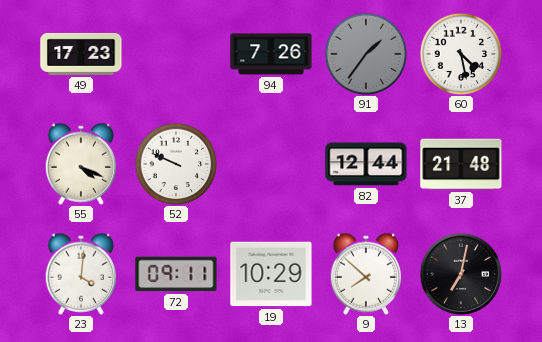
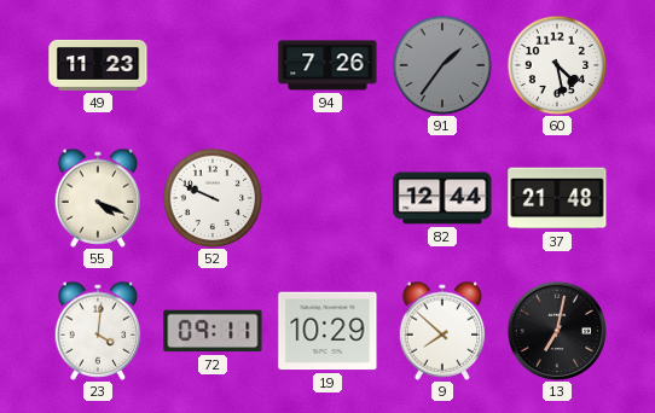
49: 17:23 -> 11:23
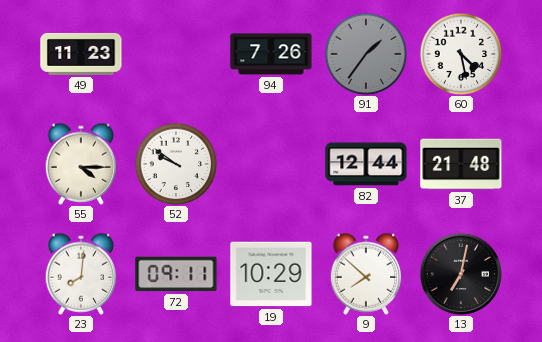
55: 4:19 -> 4:15
52: 9:49 -> 9:51
23: 4:01 -> 8:01
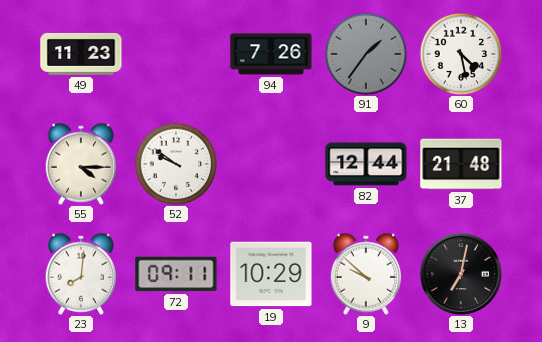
9: 7:52 -> 9:52
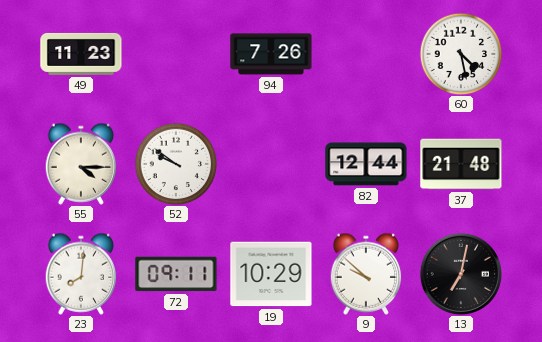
91: 1:36 -> none
